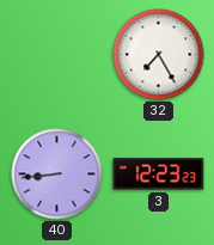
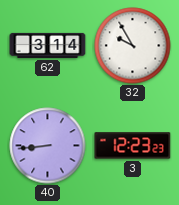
62: none -> 3:14
32: 7:25 -> 9:55
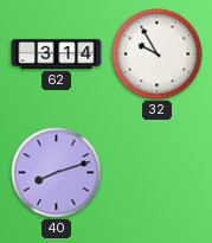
40: 8:44 -> 8:12
3: 12:23 -> none
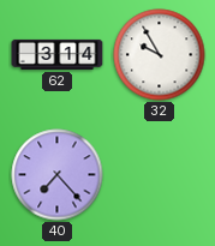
40: 8:12 -> 7:23
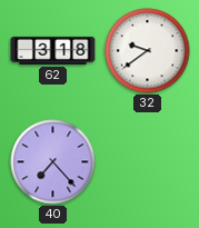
62: 3:14 -> 3:18
32: 9:55 -> 9:39
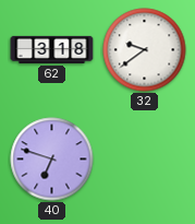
40: 7:23 -> 6:48
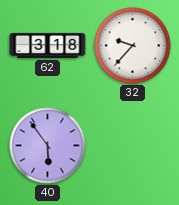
32: 9:39 -> 9:37
40: 6:48 -> 5:54
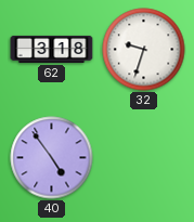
32: 9:37 -> 9:33
40: 5:54 -> 4:54
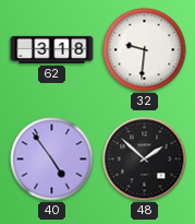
32: 9:33 -> 9:31
48: none -> 1:52
